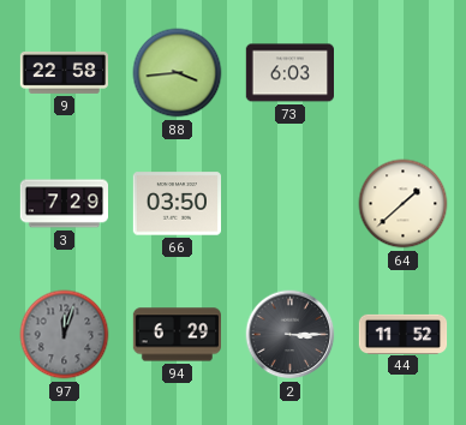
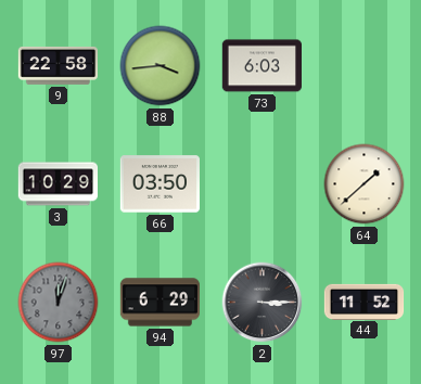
3: 7:29 -> 10:29
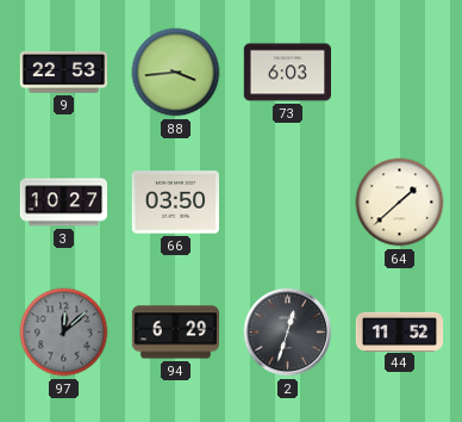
9: 22:58 -> 22:53
3: 10:29 -> 10:27
97: 12:03 -> 12:08
2: 3:15 -> 12:33
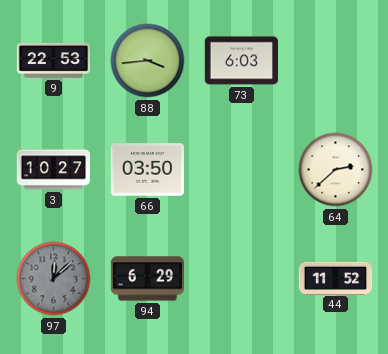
64: 1:38 -> 2:38
2: 12:33 -> none
